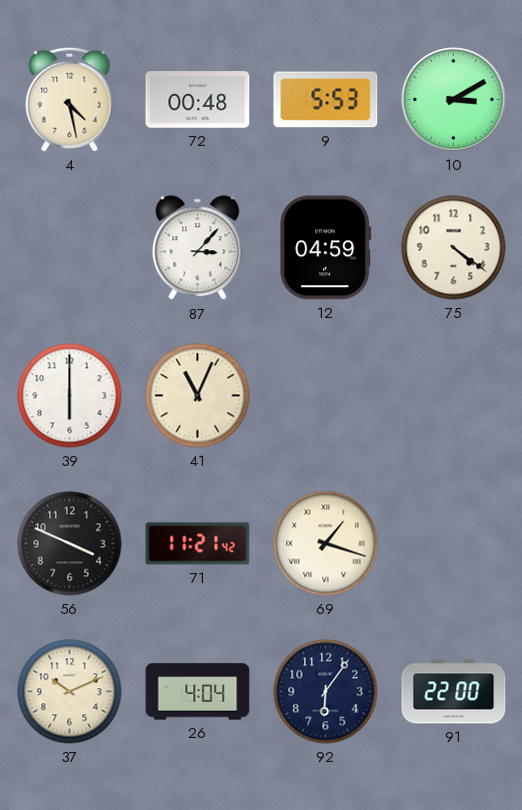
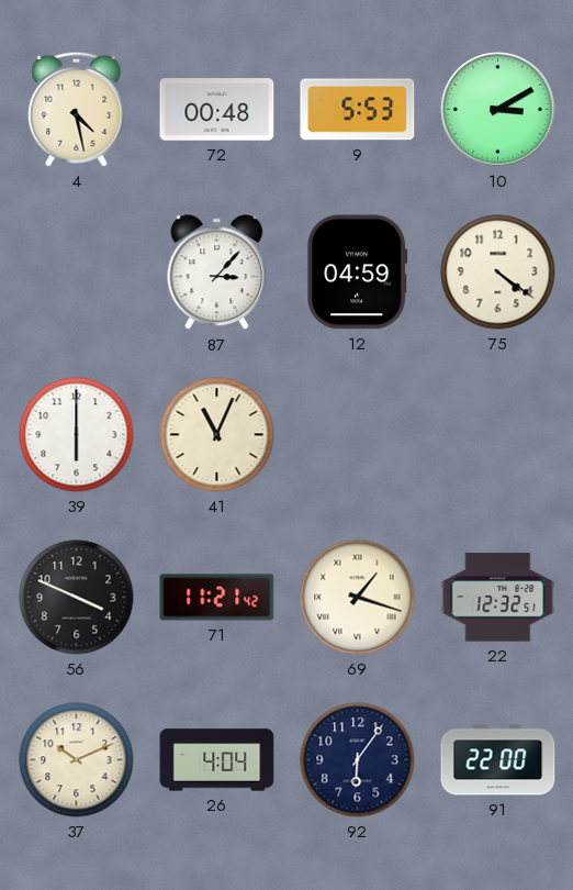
22: none -> 12:32
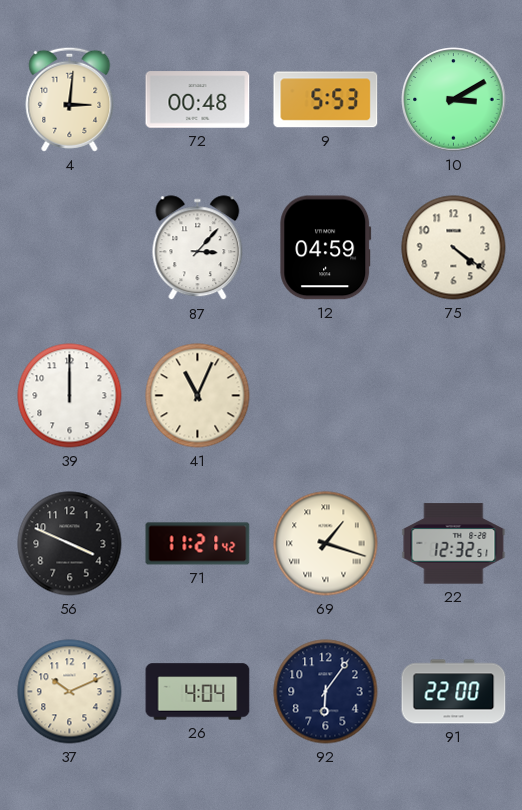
4: 4:28 -> 3:01
39: 6:00 -> 12:00
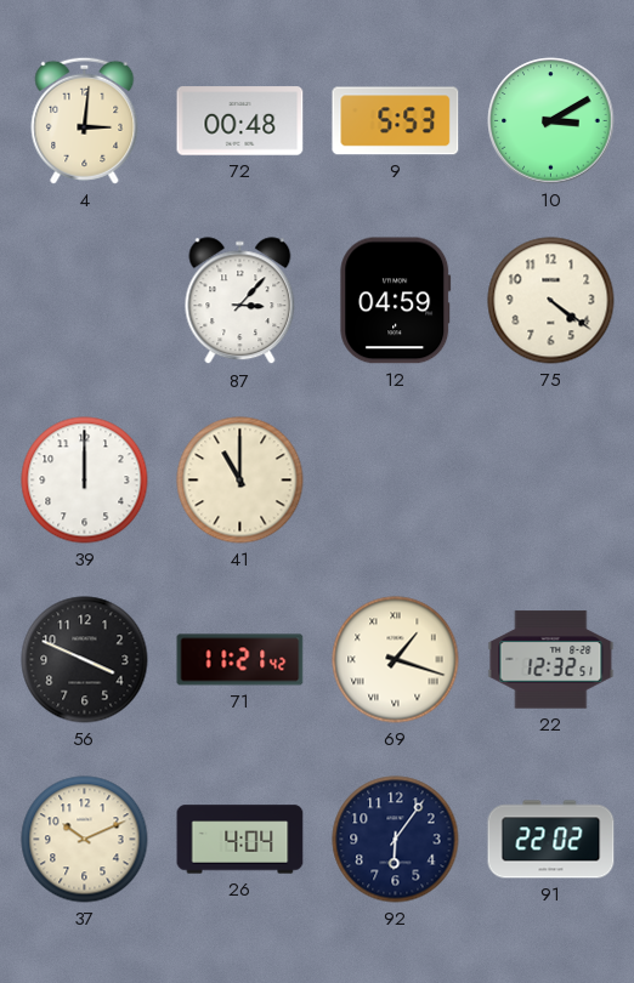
41: 11:04 -> 11:00
91: 22:00 -> 22:02
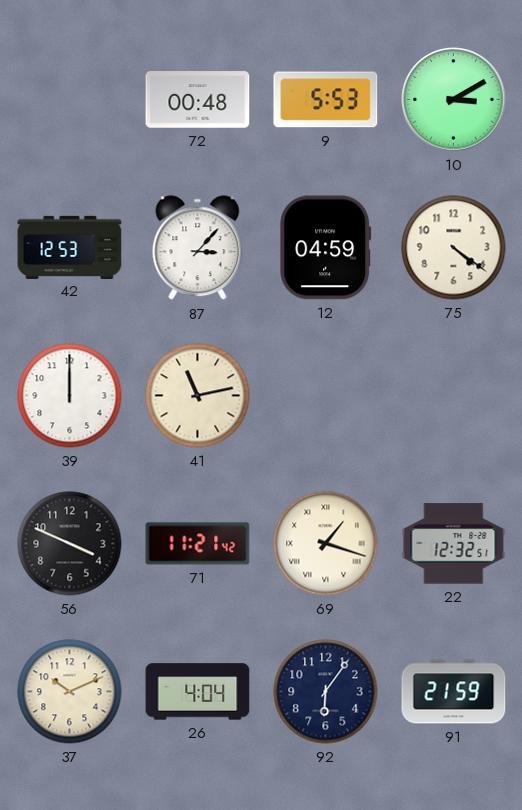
4: 3:01 -> none
42: none -> 12:53
41: 11:00 -> 11:13
91: 22:02 -> 21:59
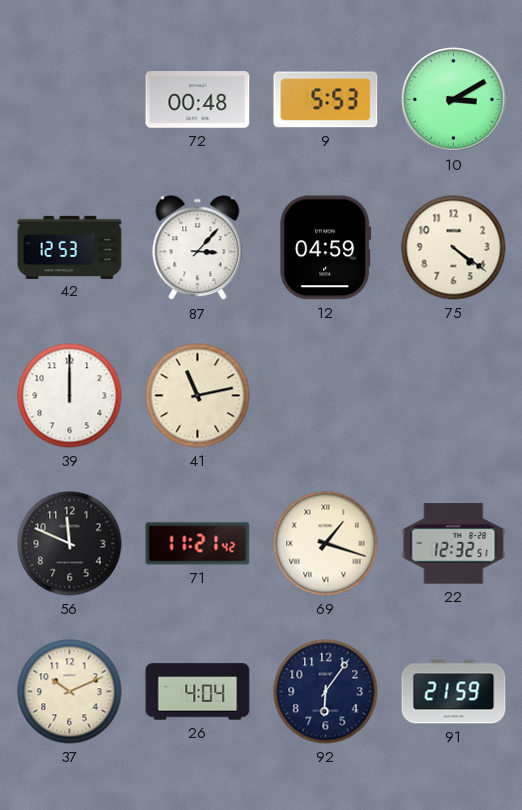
56: 3:49 -> 11:49
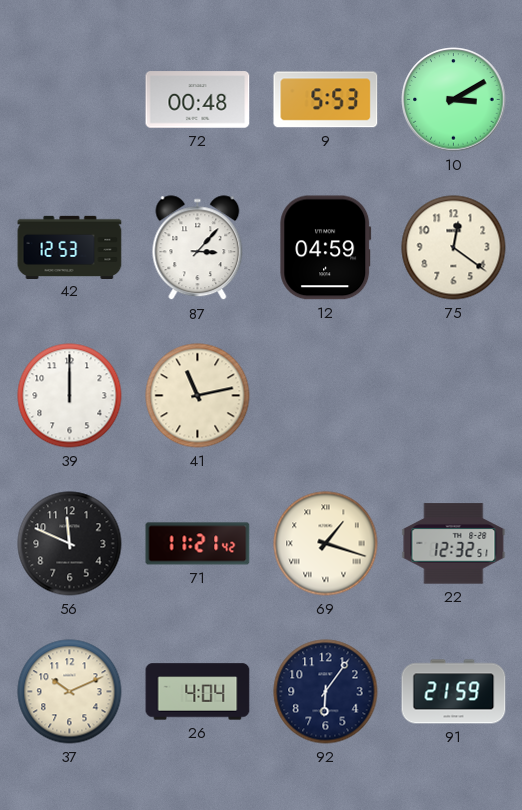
75: 4:21 -> 12:21
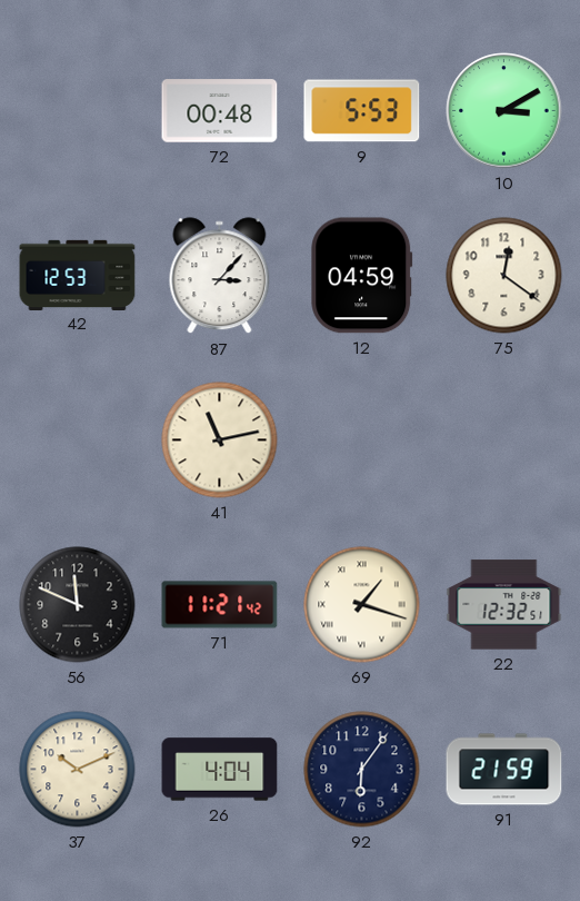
39: 12:00 -> none
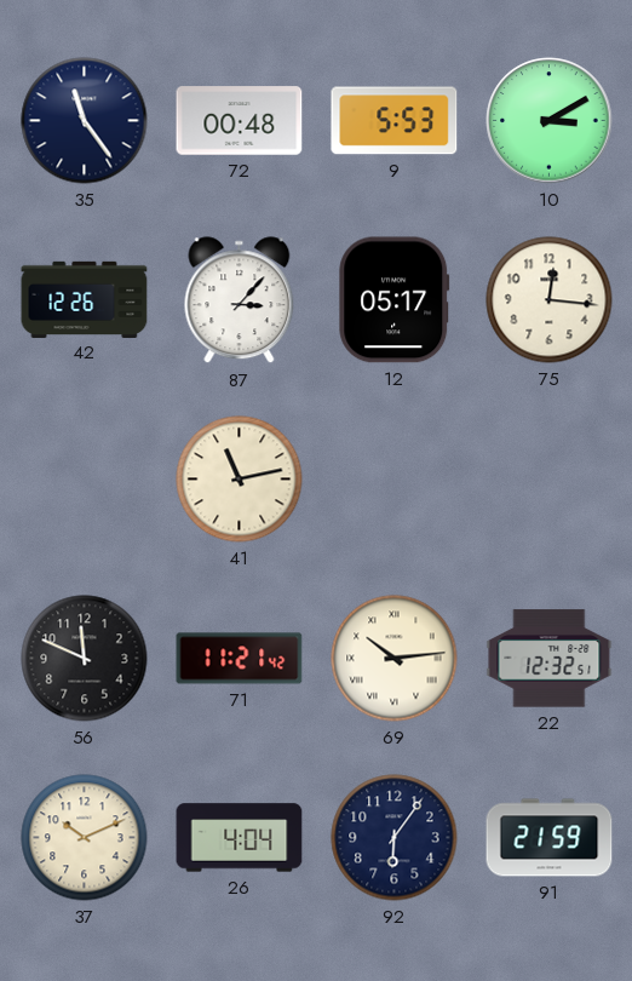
35: none -> 11:24
42: 12:53 -> 12:26
12: 04:59 -> 05:17
75: 12:21 -> 12:16
69: 1:18 -> 10:14
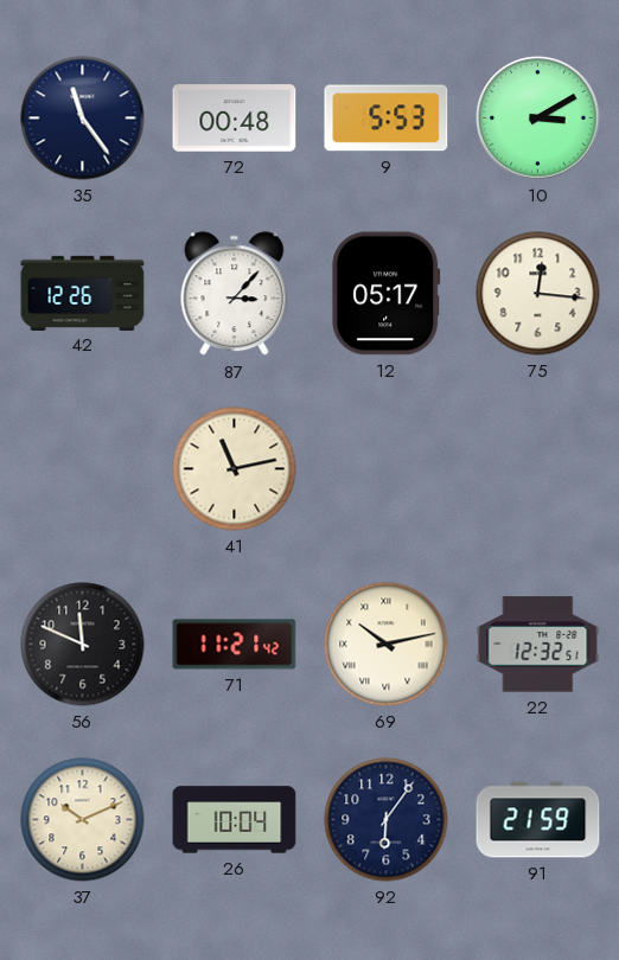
69: 10:14 -> 10:13
26: 4:04 -> 10:04
